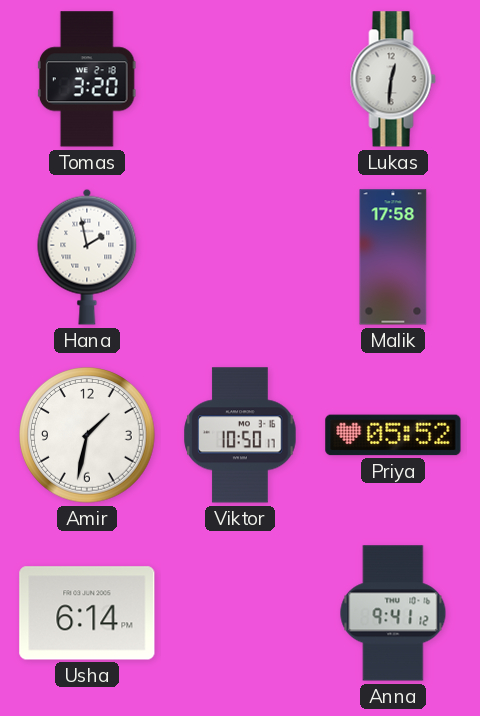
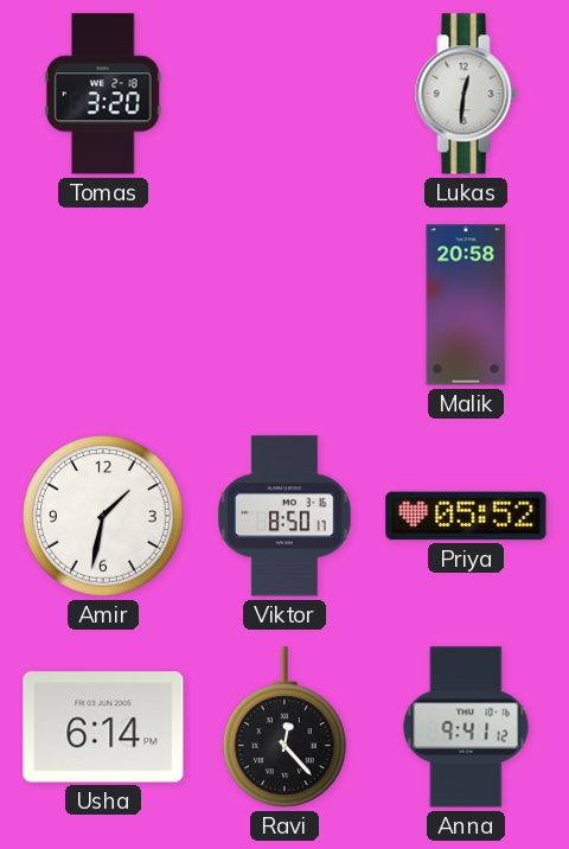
Hana: 1:58 -> none
Malik: 17:58 -> 20:58
Viktor: 10:50 -> 8:50
Ravi: none -> 12:23
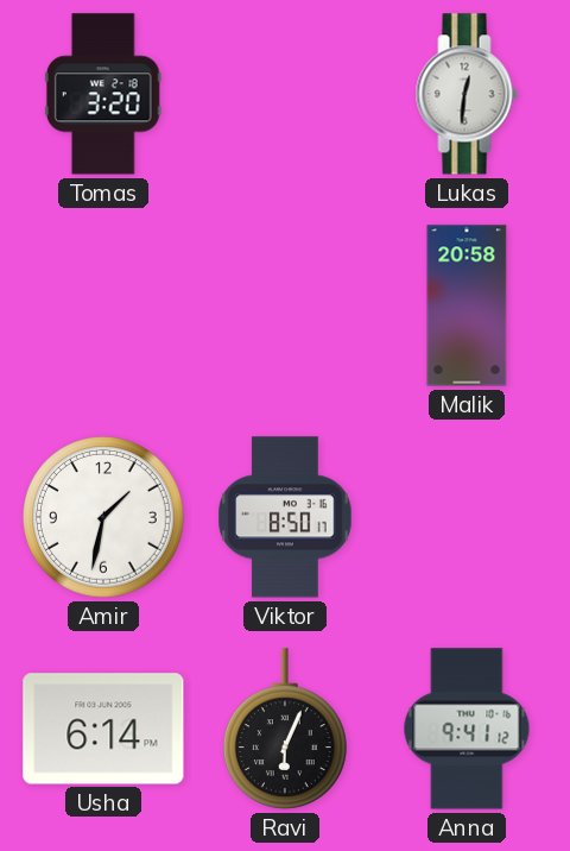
Priya: 05:52 -> none
Ravi: 12:23 -> 6:04
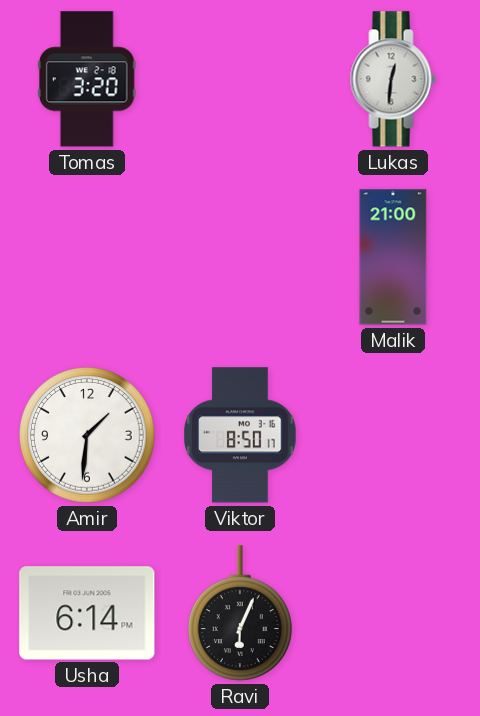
Malik: 20:58 -> 21:00
Amir: 1:32 -> 1:31
Anna: 9:41 -> none
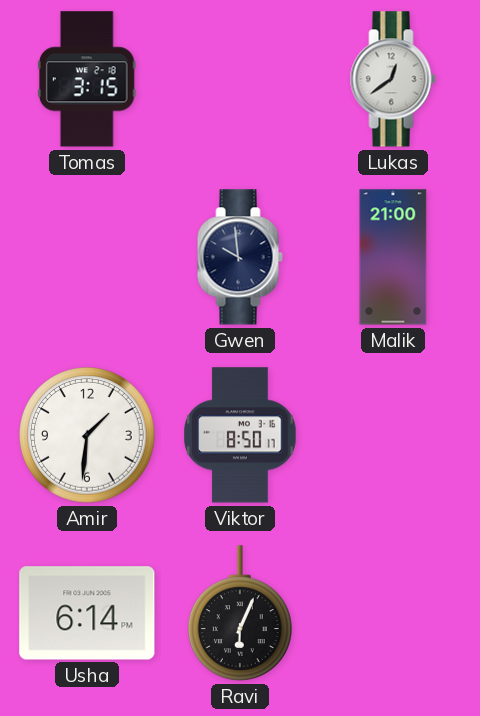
Tomas: 3:20 -> 3:15
Lukas: 12:31 -> 12:39
Gwen: none -> 9:59
